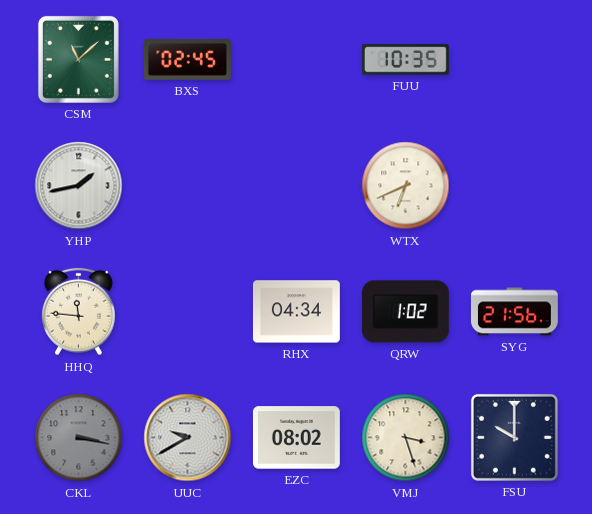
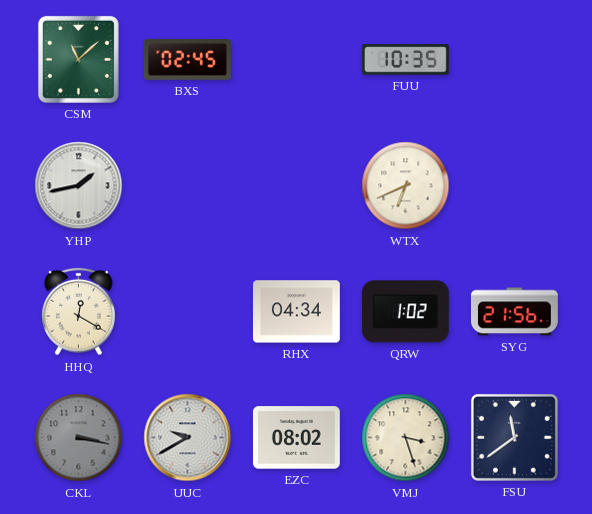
HHQ: 11:46 -> 12:20
FSU: 10:00 -> 11:39
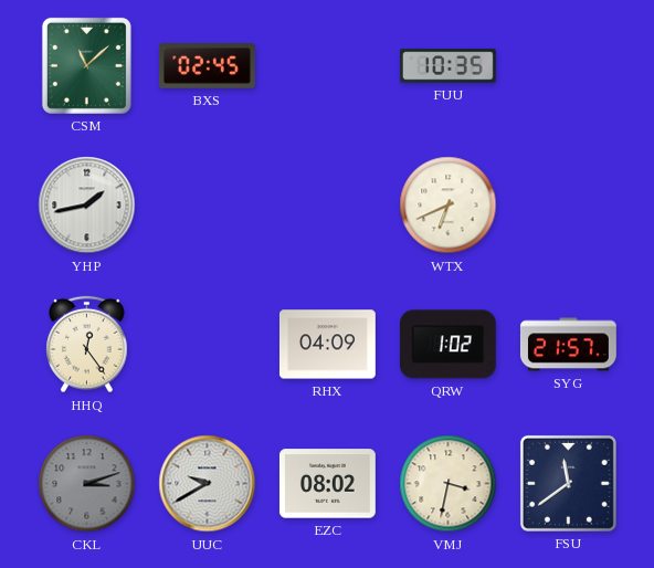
HHQ: 12:20 -> 12:24
RHX: 04:34 -> 04:09
SYG: 21:56 -> 21:57
CKL: 3:17 -> 3:12
VMJ: 3:27 -> 3:32
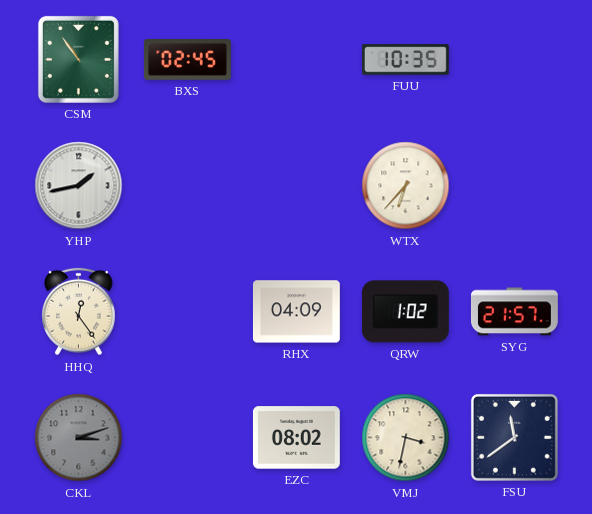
CSM: 11:08 -> 10:54
WTX: 6:41 -> 6:37
UUC: 9:40 -> none
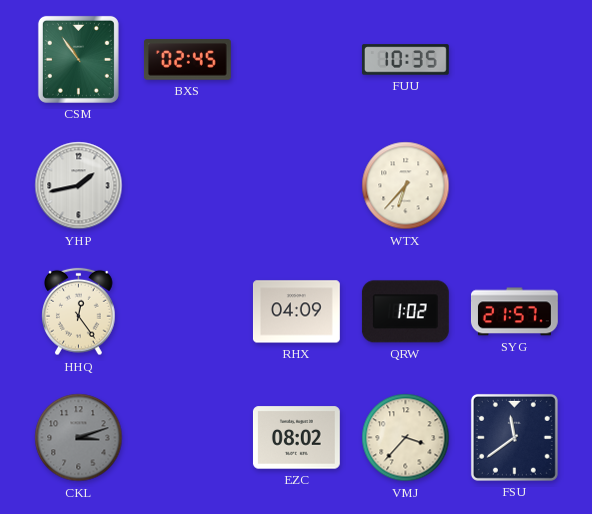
VMJ: 3:32 -> 3:37
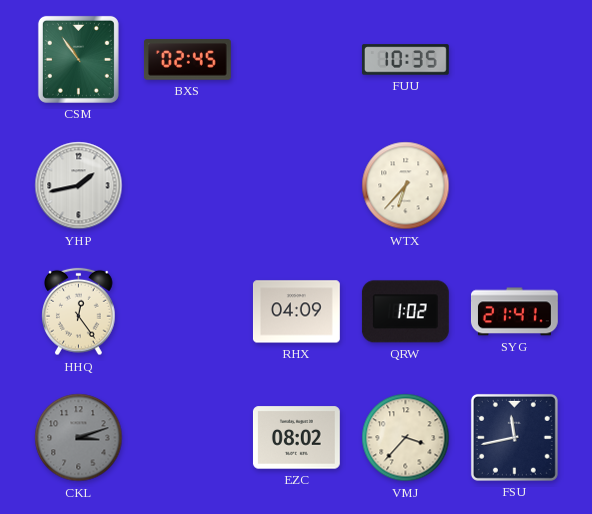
SYG: 21:57 -> 21:41
FSU: 11:39 -> 11:43
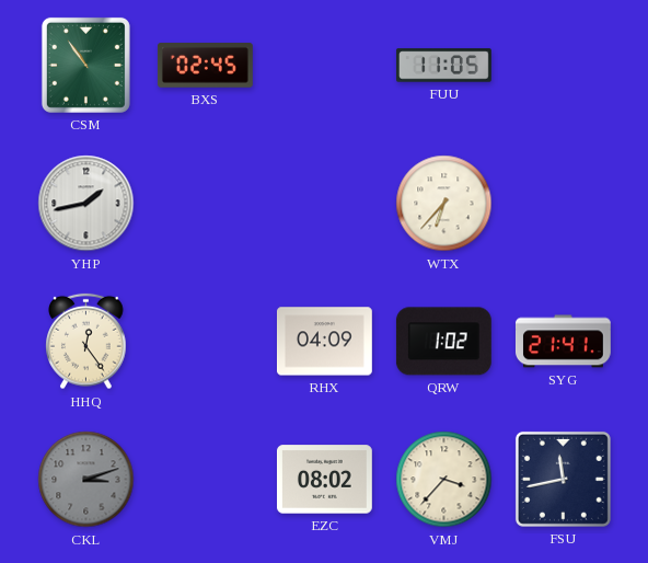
FUU: 10:35 -> 11:05
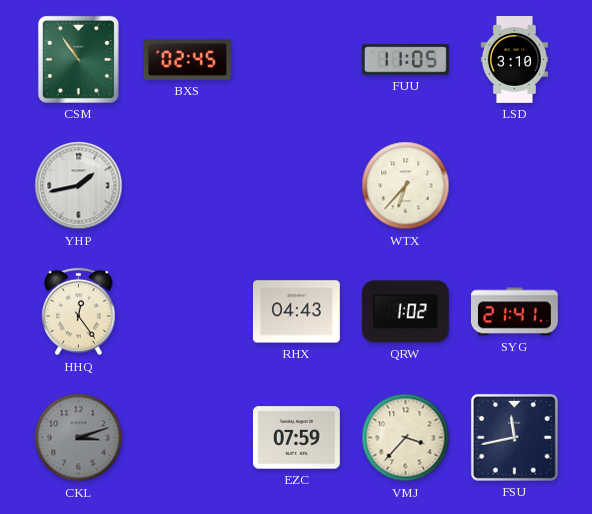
LSD: none -> 3:10
RHX: 04:09 -> 04:43
EZC: 08:02 -> 07:59
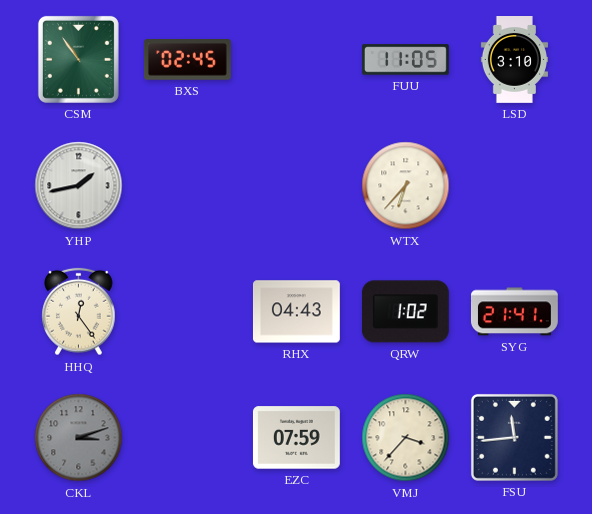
FSU: 11:43 -> 11:44
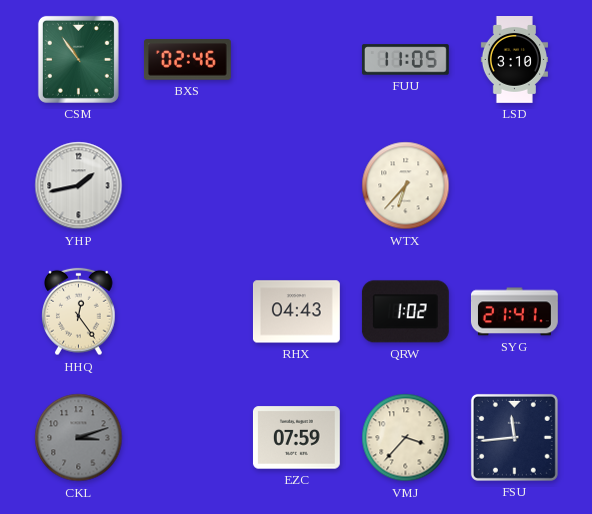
BXS: 02:45 -> 02:46
